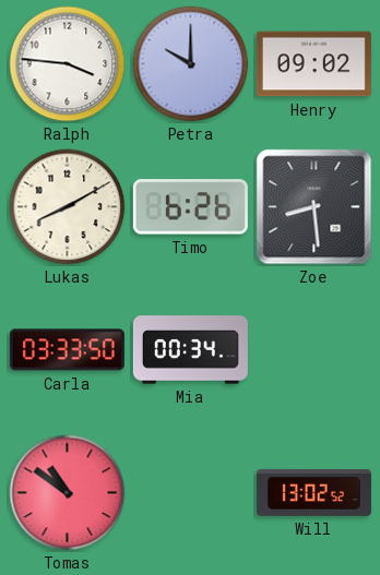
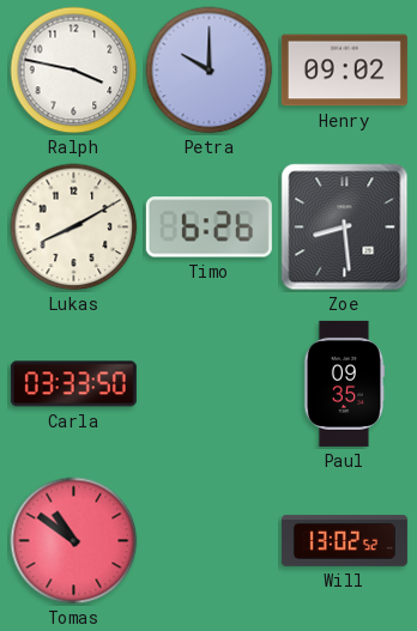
Ralph: 3:46 -> 3:47
Mia: 00:34 -> none
Paul: none -> 09:35
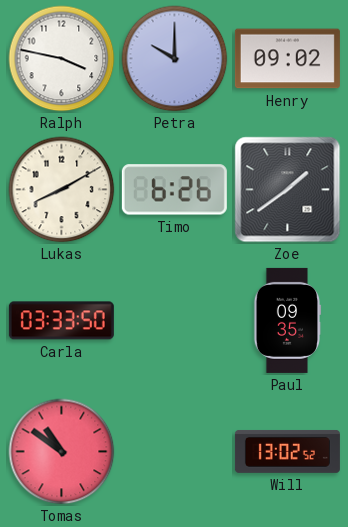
Zoe: 8:29 -> 1:39
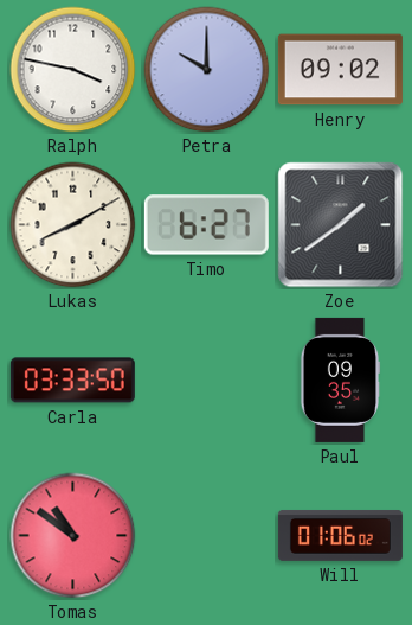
Timo: 6:26 -> 6:27
Will: 13:02 -> 01:06
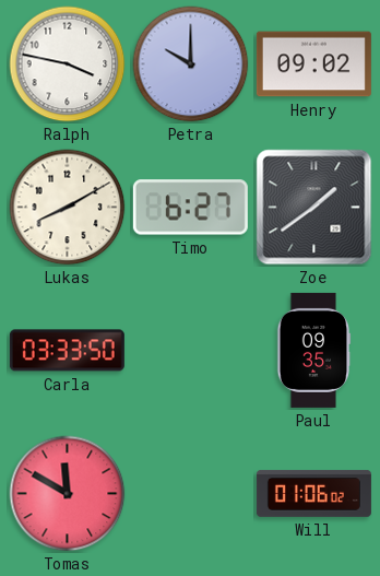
Tomas: 10:51 -> 11:50
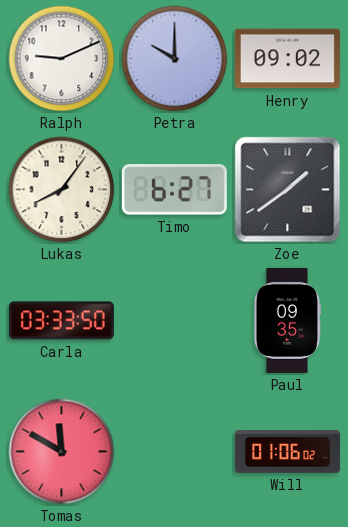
Ralph: 3:47 -> 9:11
Lukas: 8:10 -> 8:06
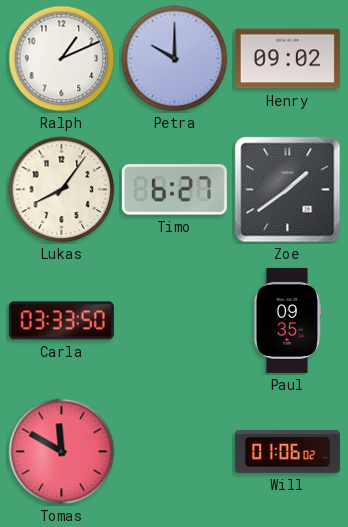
Ralph: 9:11 -> 1:11
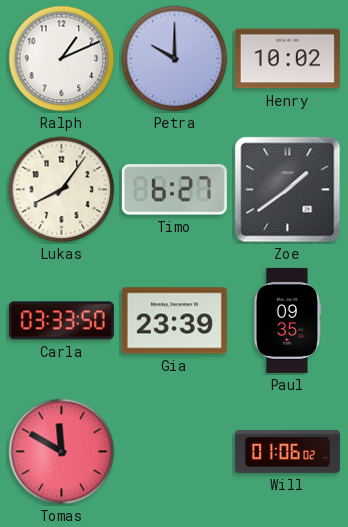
Henry: 09:02 -> 10:02
Gia: none -> 23:39
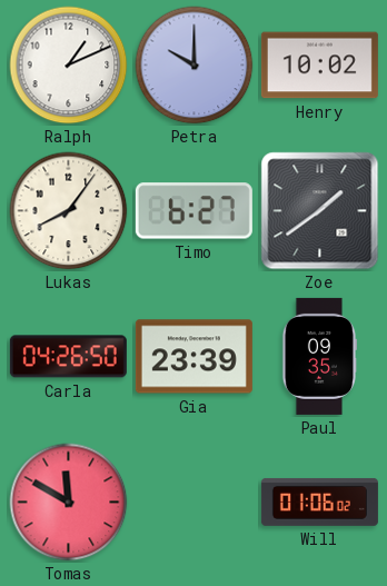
Carla: 03:33 -> 04:26
